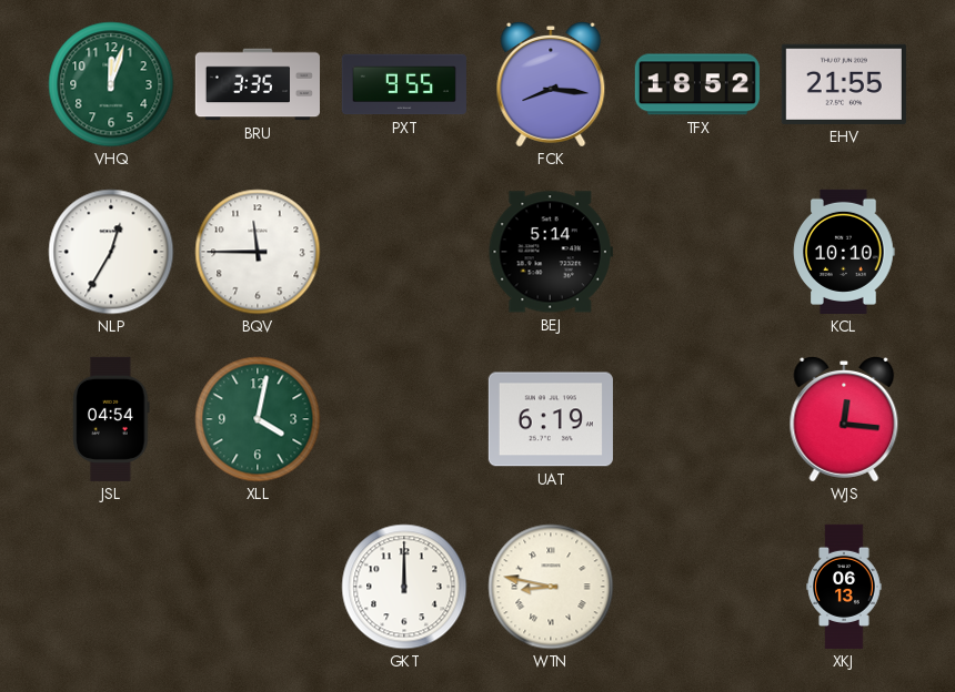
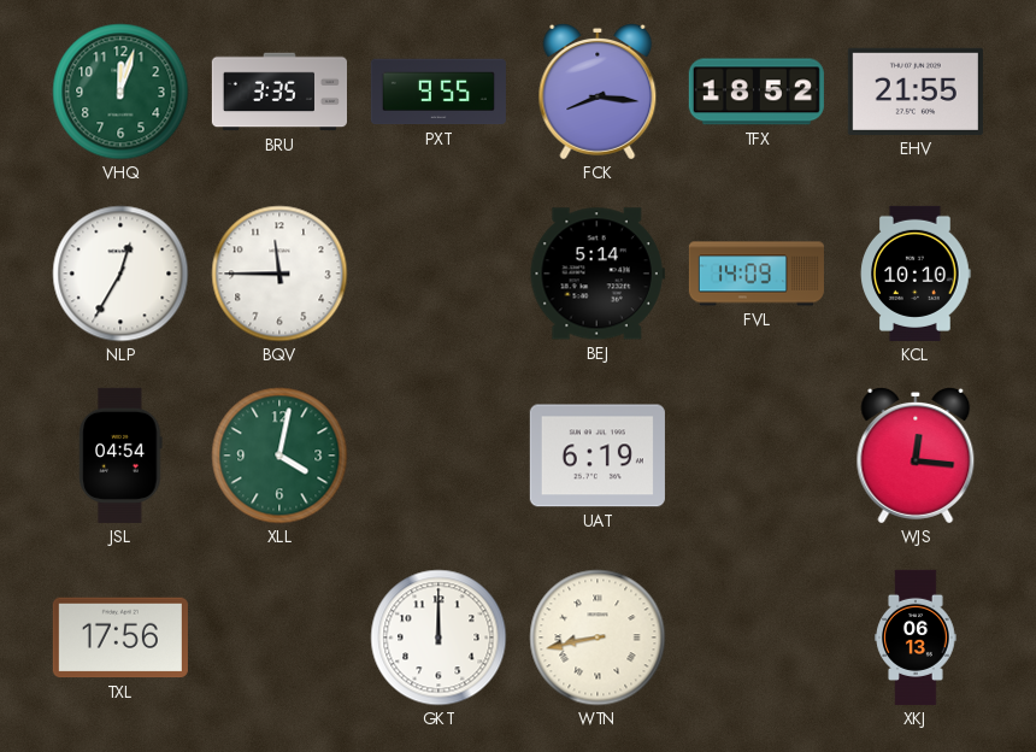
FVL: none -> 14:09
TXL: none -> 17:56
WTN: 8:47 -> 8:43
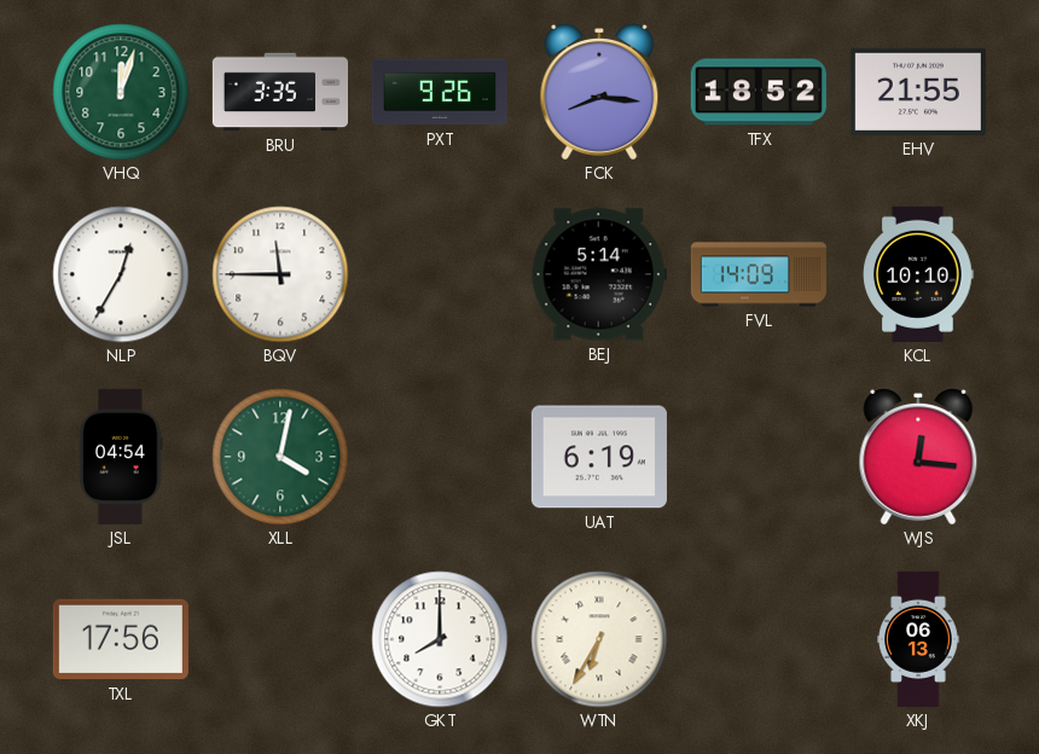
PXT: 9:55 -> 9:26
GKT: 12:00 -> 8:00
WTN: 8:43 -> 6:35
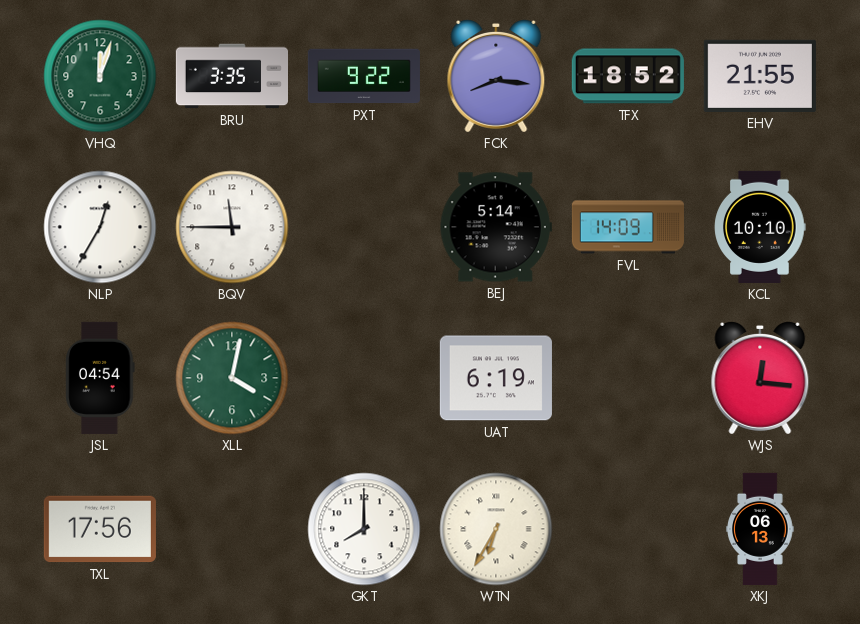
PXT: 9:26 -> 9:22
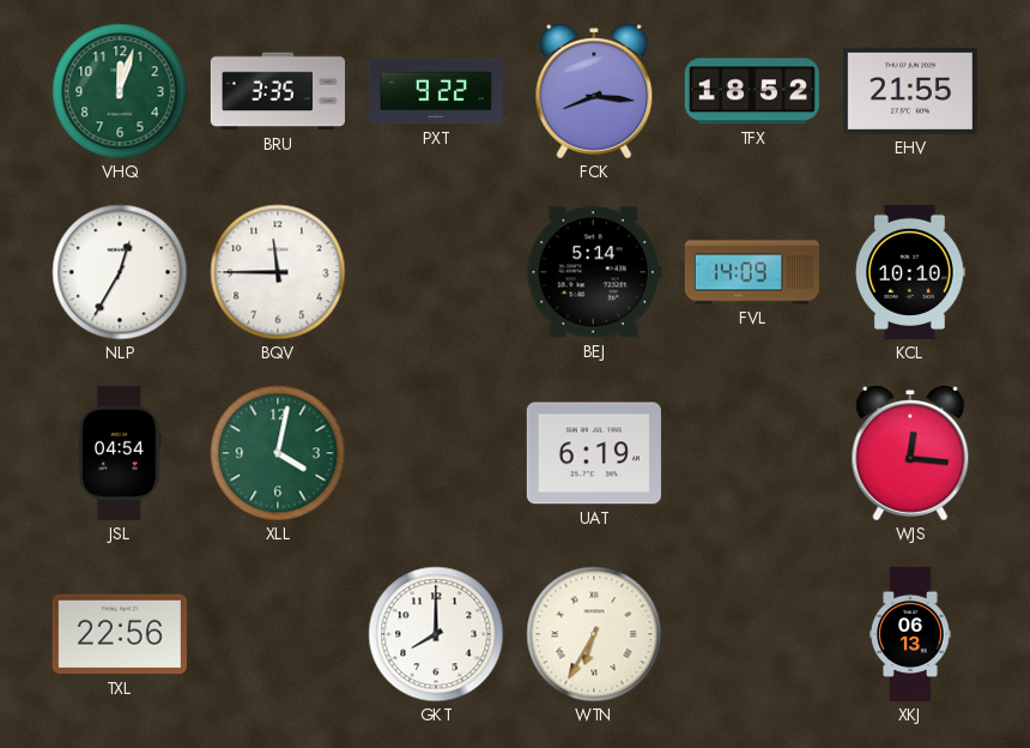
TXL: 17:56 -> 22:56
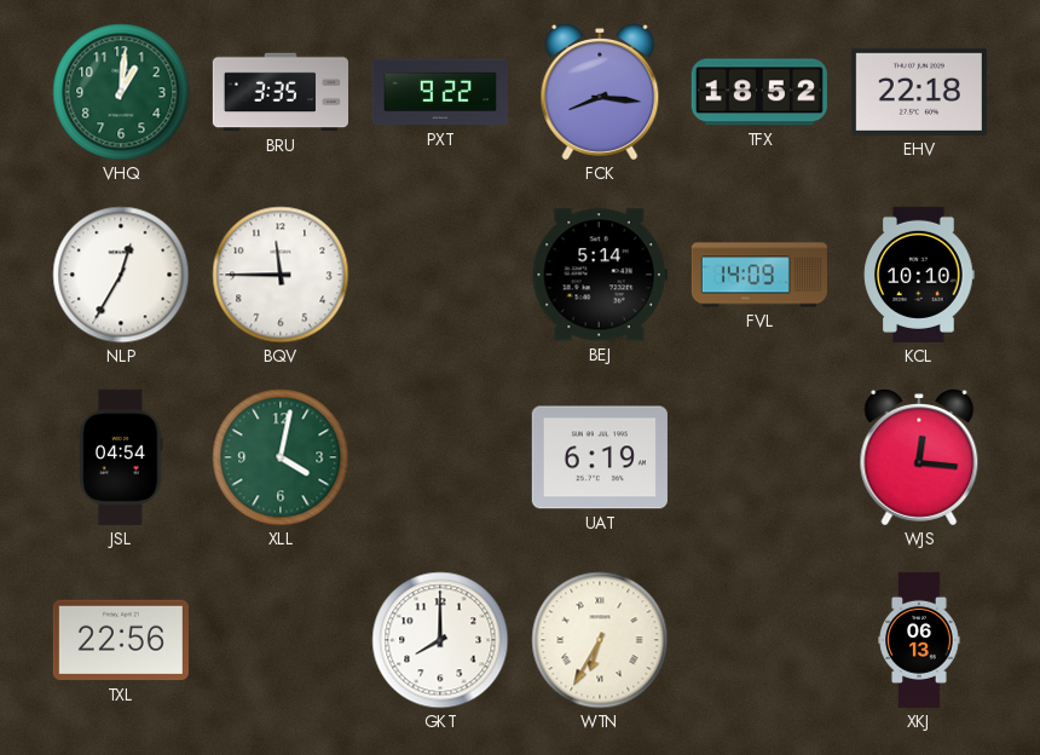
VHQ: 12:03 -> 1:01
EHV: 21:55 -> 22:18
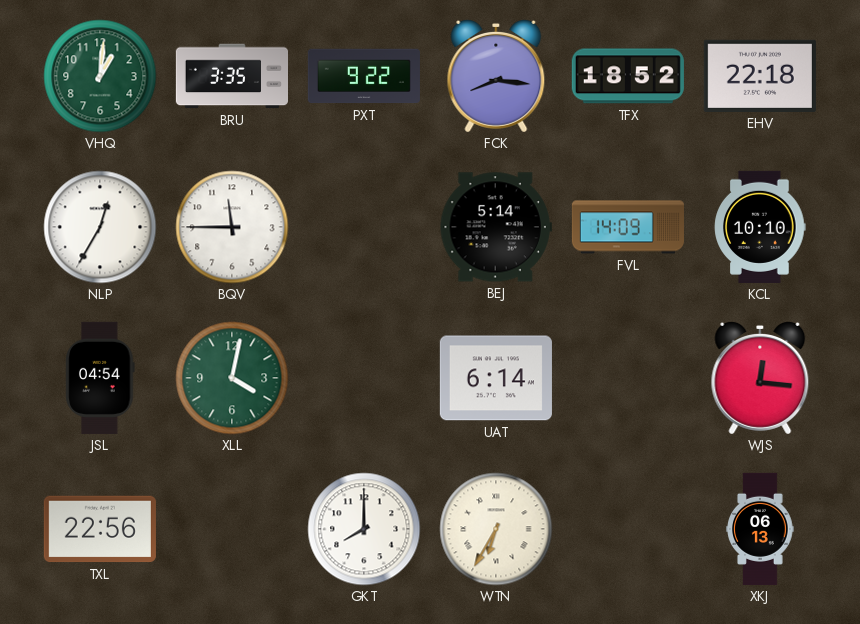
UAT: 6:19 -> 6:14
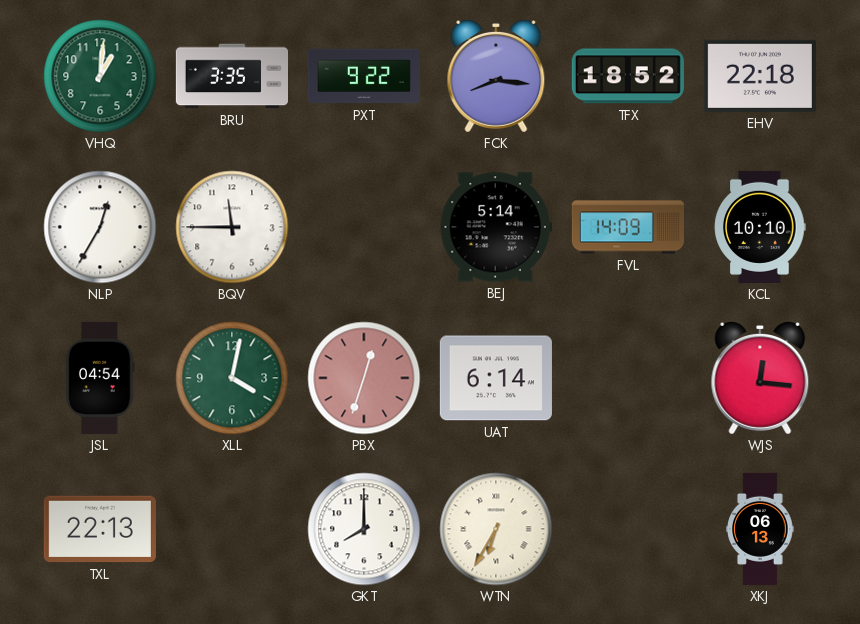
PBX: none -> 12:33
TXL: 22:56 -> 22:13
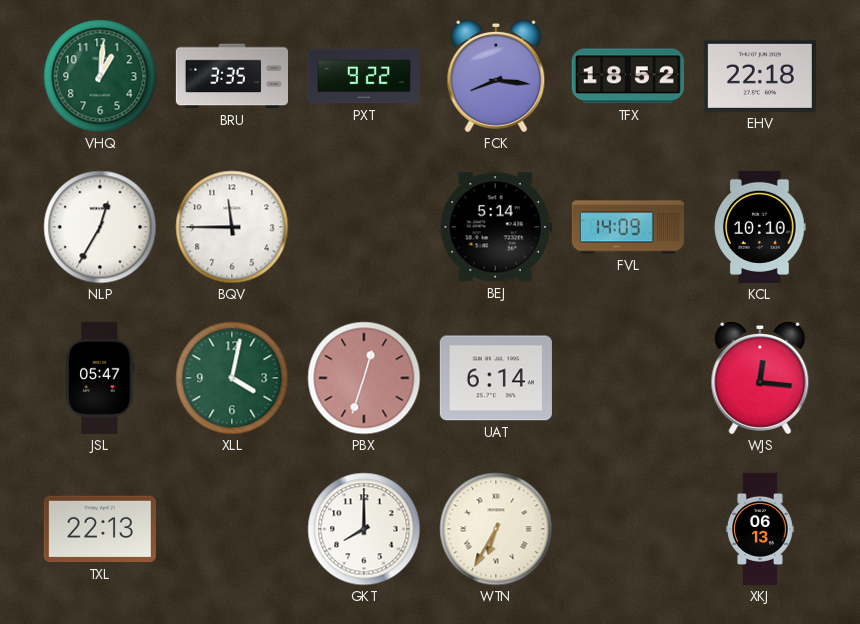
JSL: 04:54 -> 05:47
